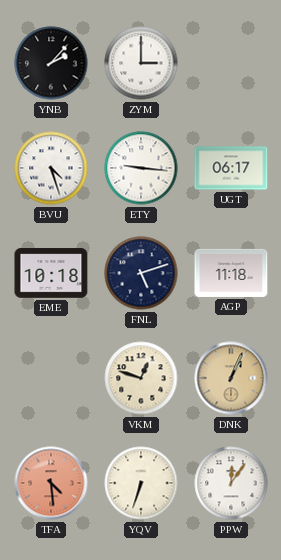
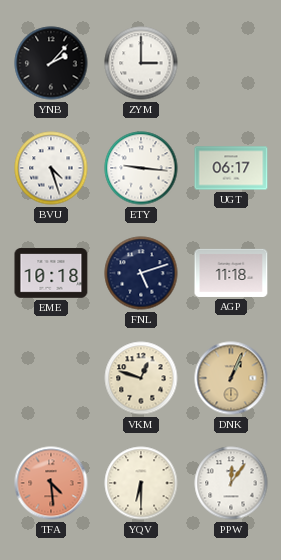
YQV: 6:33 -> 6:30
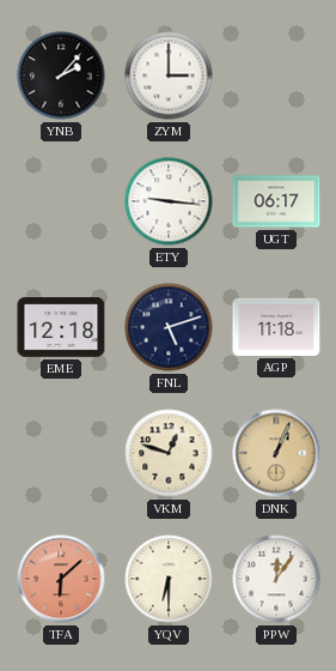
BVU: 4:27 -> none
EME: 10:18 -> 12:18
TFA: 4:29 -> 6:08
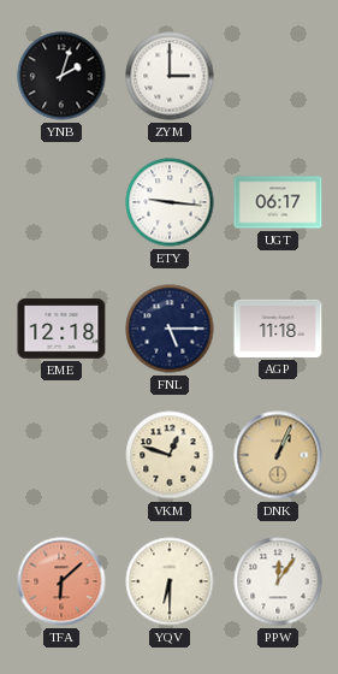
YNB: 2:07 -> 2:03
FNL: 5:12 -> 5:15
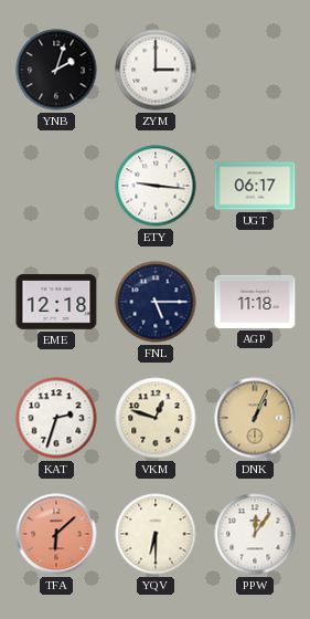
KAT: none -> 2:33
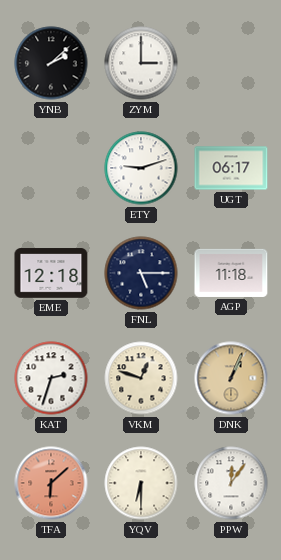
YNB: 2:03 -> 2:08
ETY: 9:16 -> 9:12
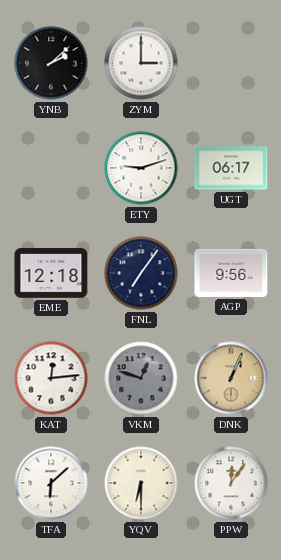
FNL: 5:15 -> 7:06
AGP: 11:18 -> 9:56
KAT: 2:33 -> 12:14
VKM dial: cream -> grey
TFA dial: salmon -> white
